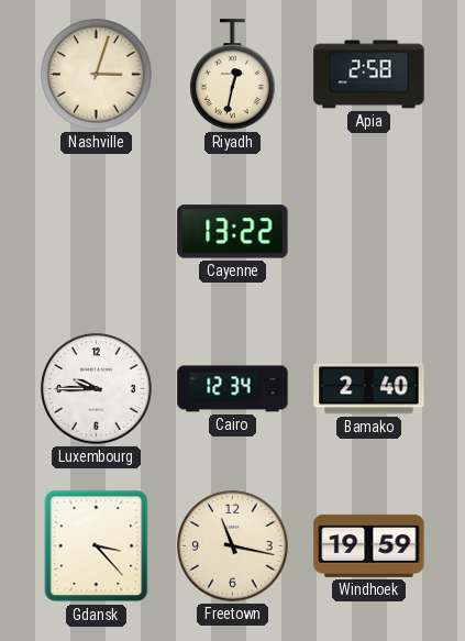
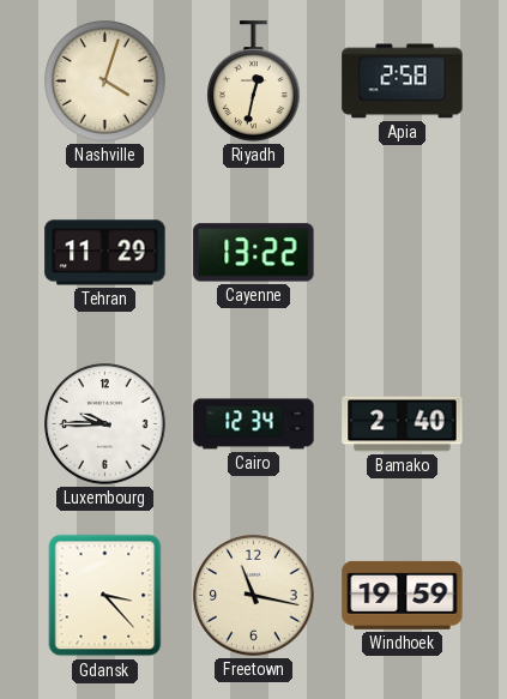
Nashville: 3:03 -> 4:03
Tehran: none -> 11:29
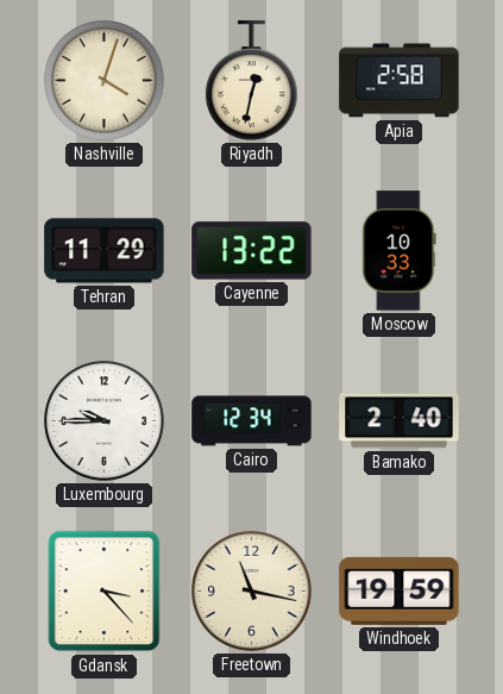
Moscow: none -> 10:33
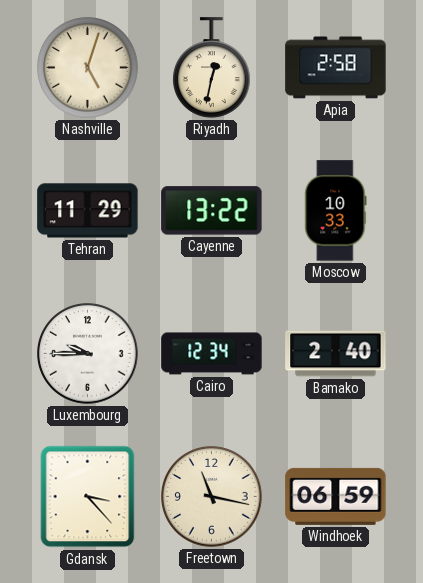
Nashville: 4:03 -> 5:03
Windhoek: 19:59 -> 06:59
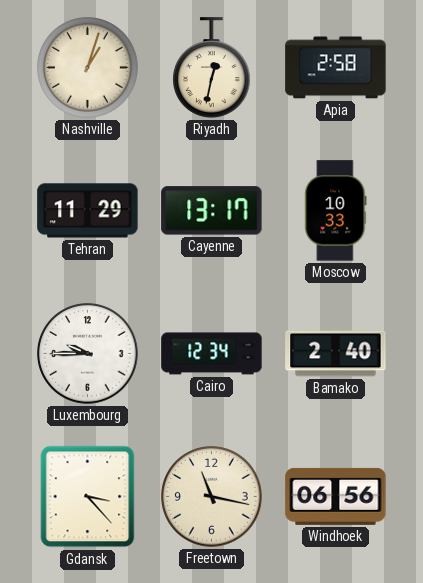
Nashville: 5:03 -> 1:03
Cayenne: 13:22 -> 13:17
Windhoek: 06:59 -> 06:56
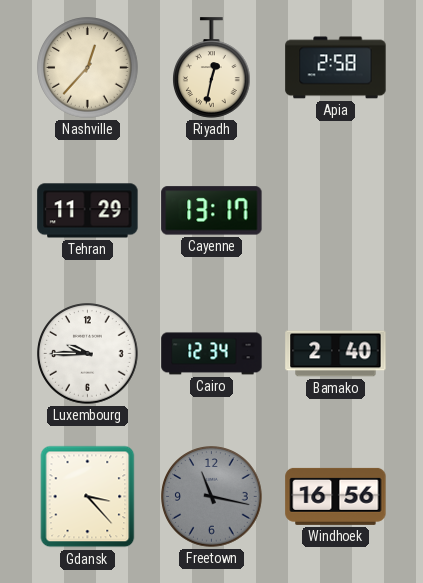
Nashville: 1:03 -> 12:37
Moscow: 10:33 -> none
Freetown dial: cream -> grey
Windhoek: 06:56 -> 16:56
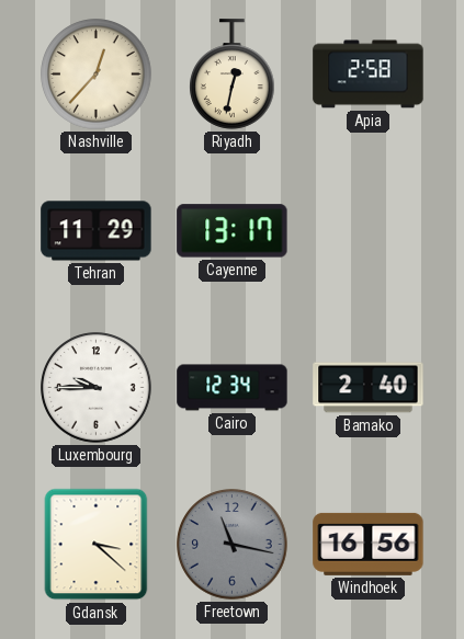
Gdansk: 3:23 -> 3:22
